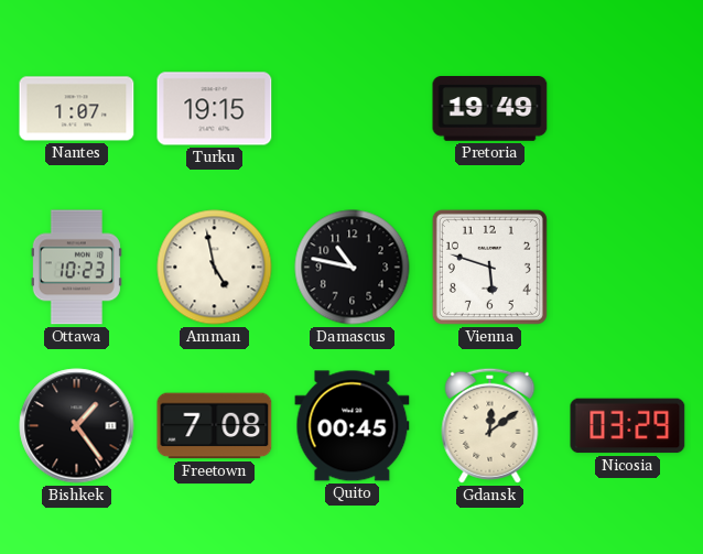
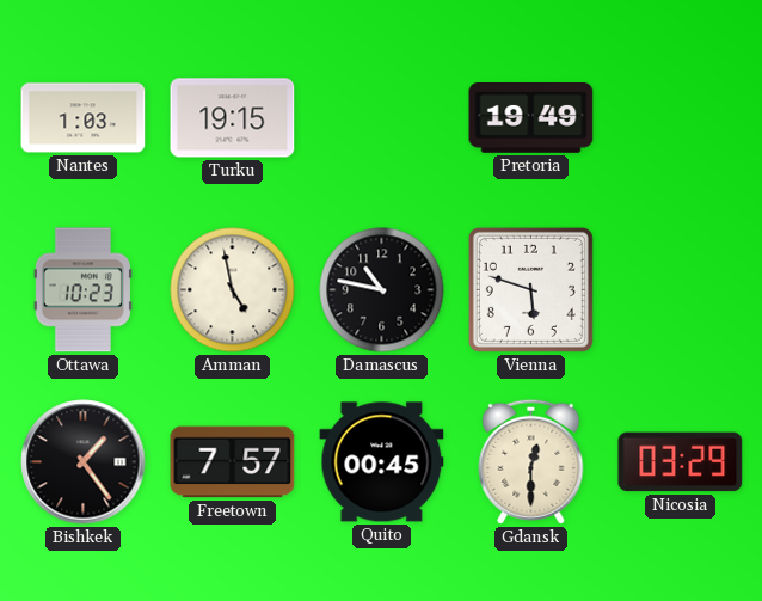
Nantes: 1:07 -> 1:03
Freetown: 7:08 -> 7:57
Gdansk: 12:09 -> 12:30
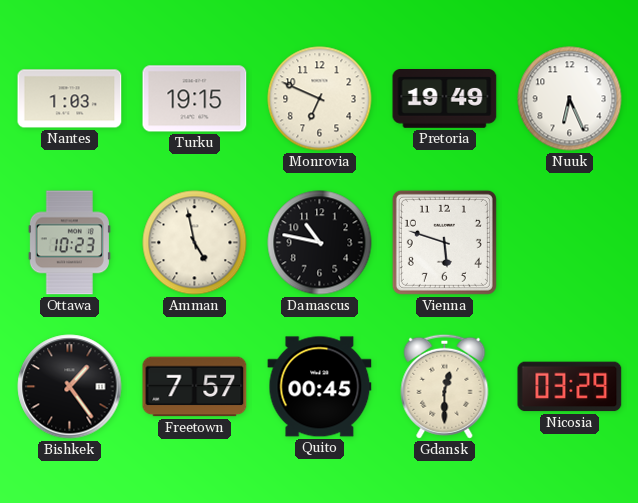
Monrovia: none -> 6:49
Nuuk: none -> 6:26
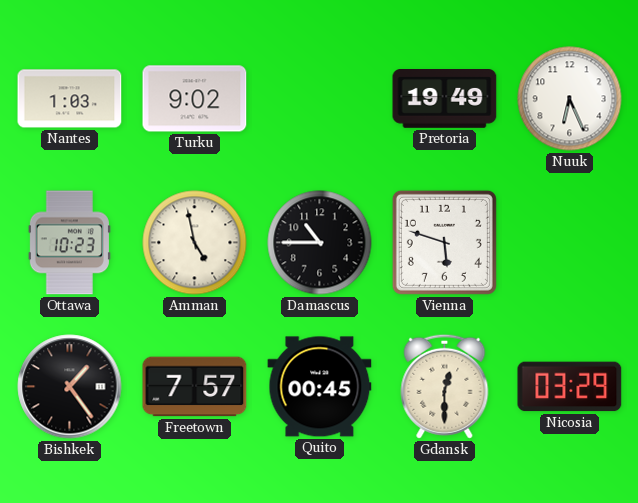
Turku: 19:15 -> 9:02
Monrovia: 6:49 -> none
Damascus: 10:47 -> 10:45
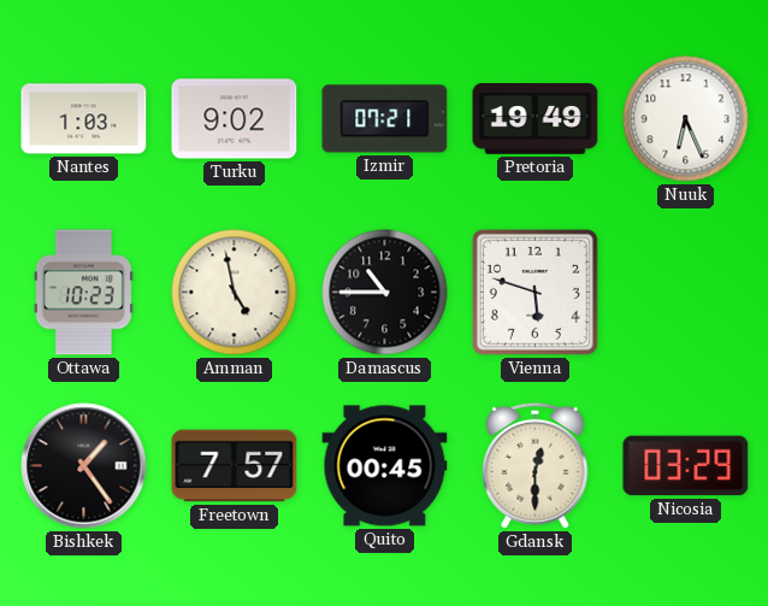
Izmir: none -> 07:21
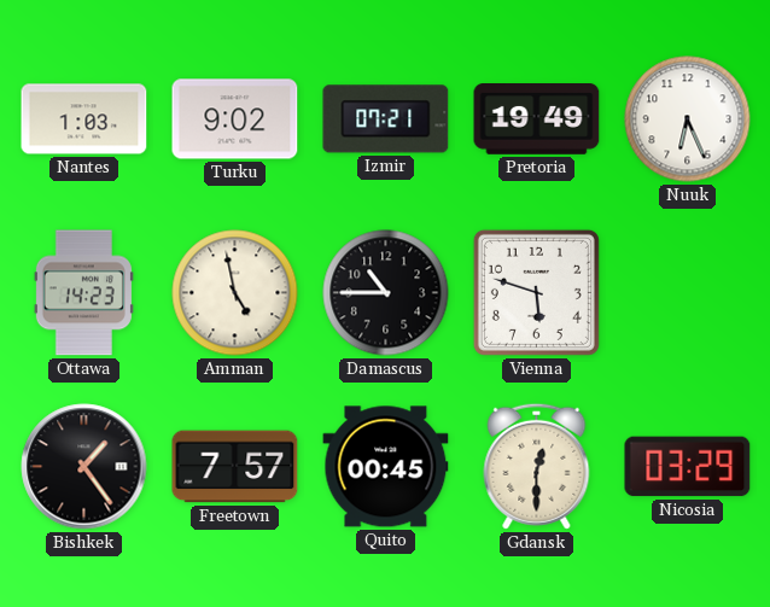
Ottawa: 10:23 -> 14:23
